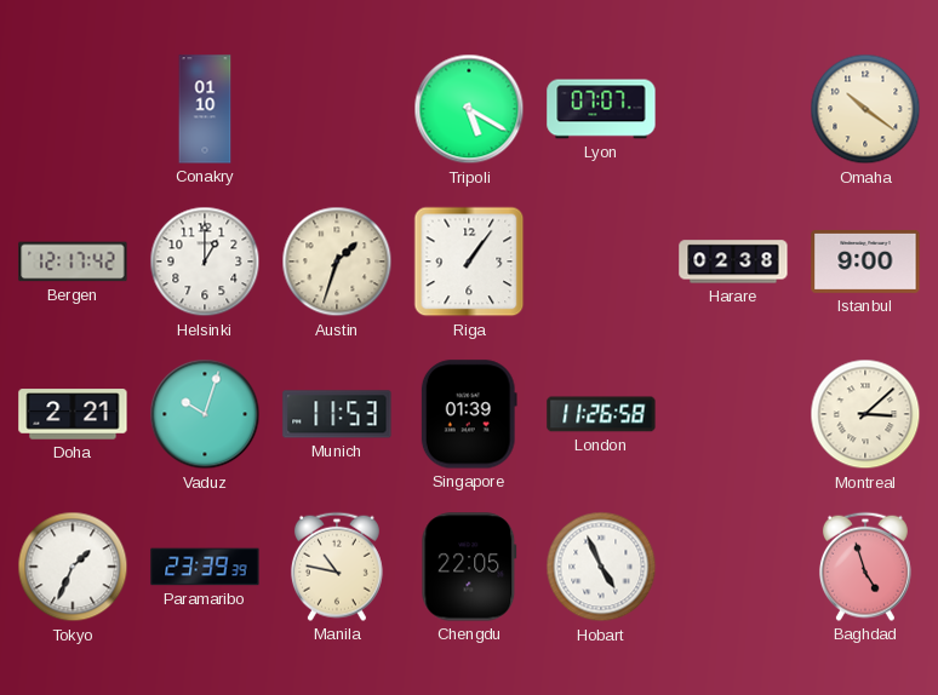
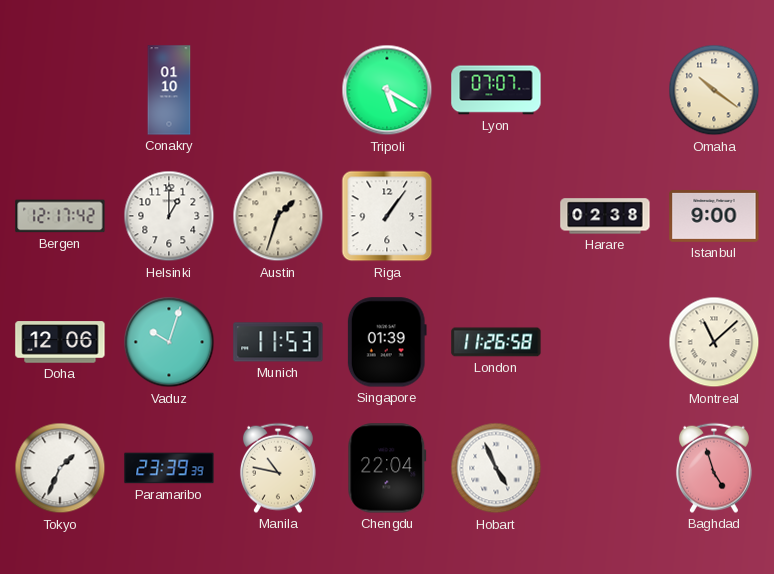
Doha: 2:21 -> 12:06
Montreal: 3:08 -> 11:08
Chengdu: 22:05 -> 22:04
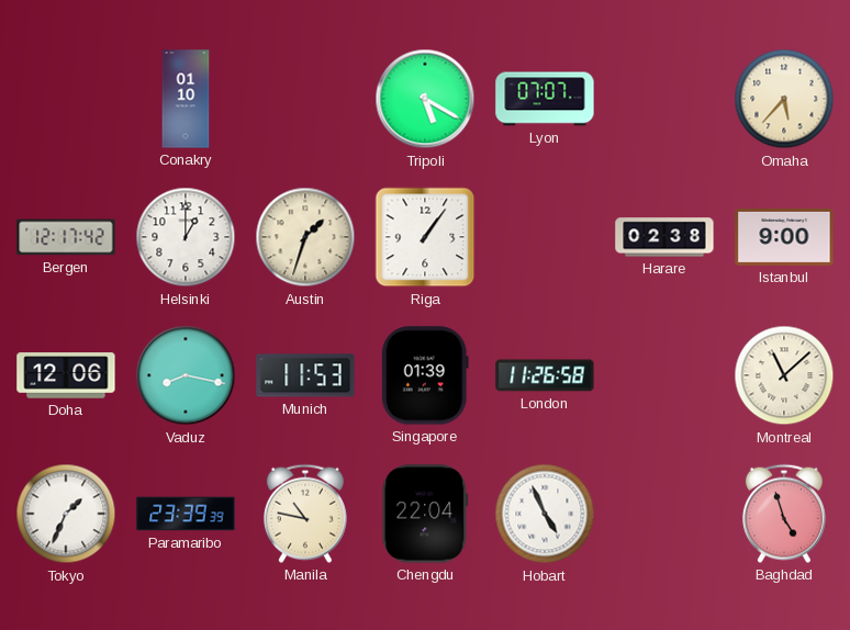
Omaha: 10:21 -> 5:37
Vaduz: 10:03 -> 8:17
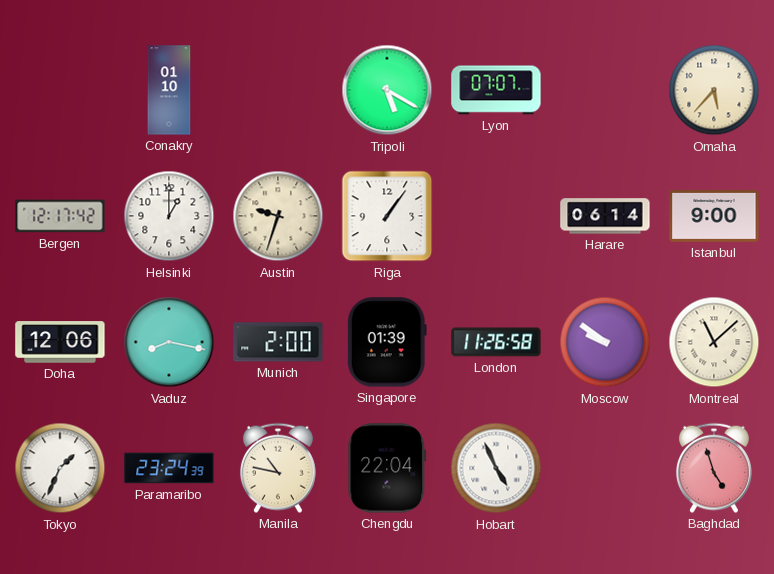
Austin: 1:33 -> 9:33
Harare: 02:38 -> 06:14
Munich: 11:53 -> 2:00
Moscow: none -> 9:51
Paramaribo: 23:39 -> 23:24
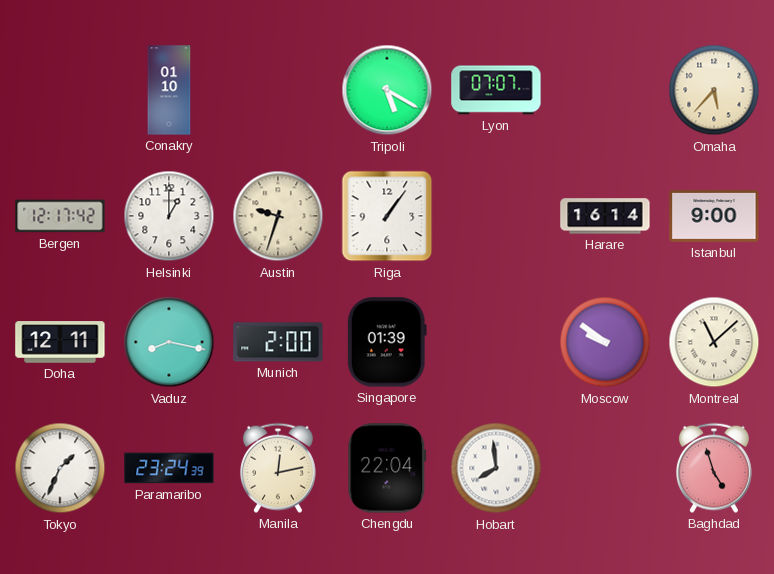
Harare: 06:14 -> 16:14
Doha: 12:06 -> 12:11
London: 11:26 -> none
Manila: 10:47 -> 12:13
Hobart: 4:56 -> 7:59
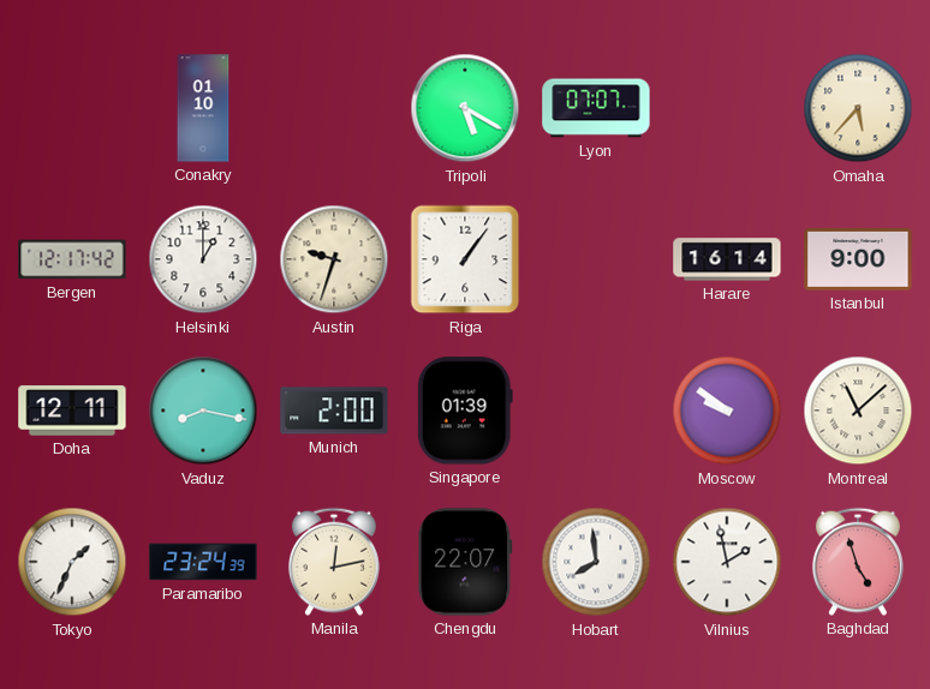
Chengdu: 22:04 -> 22:07
Vilnius: none -> 1:58
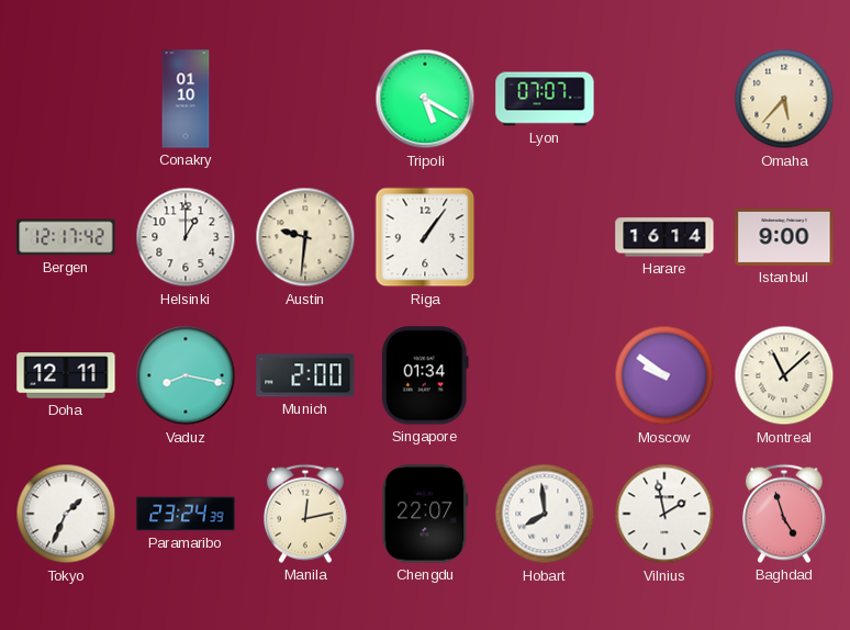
Austin: 9:33 -> 9:31
Singapore: 01:39 -> 01:34
